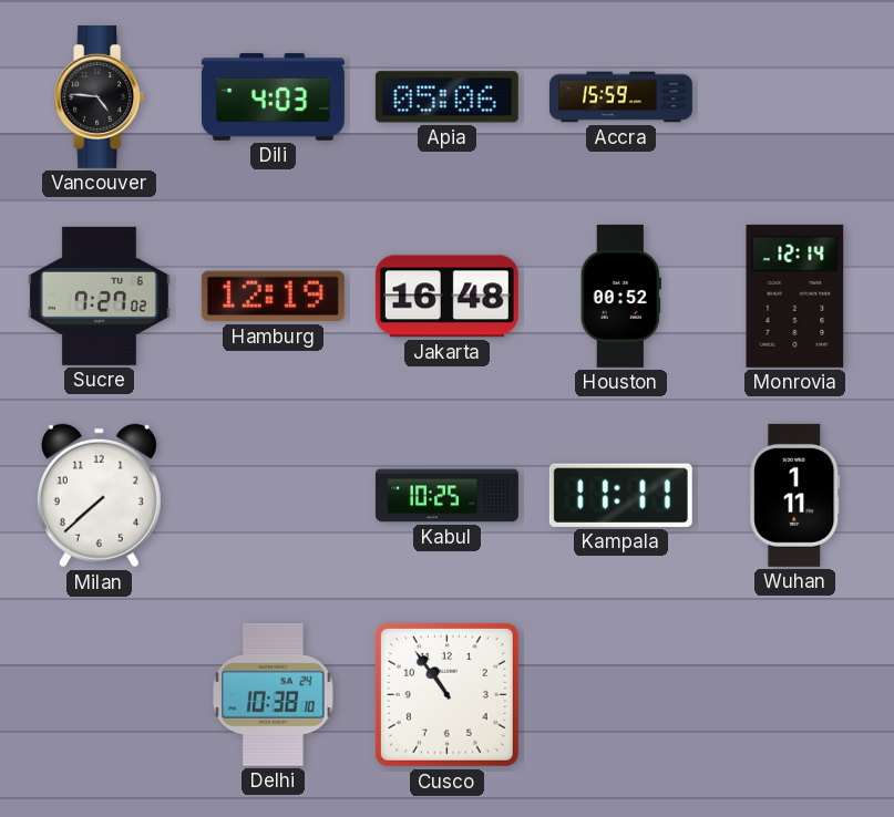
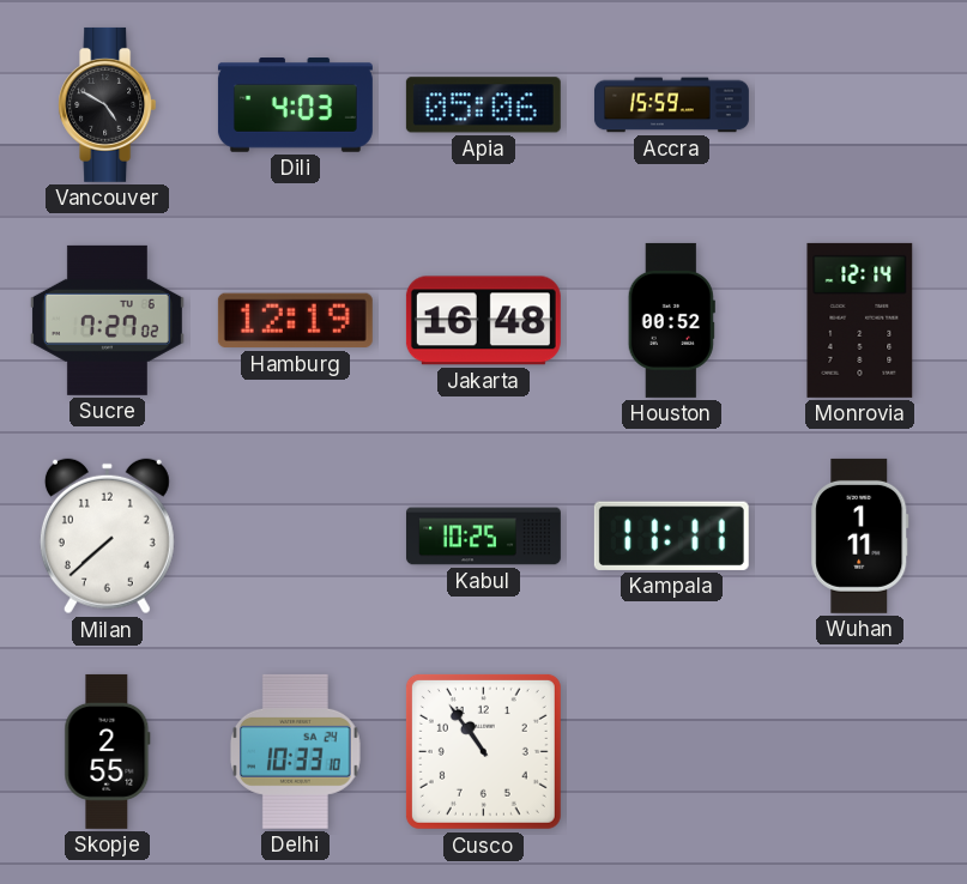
Vancouver: 4:46 -> 4:50
Skopje: none -> 2:55
Delhi: 10:38 -> 10:33
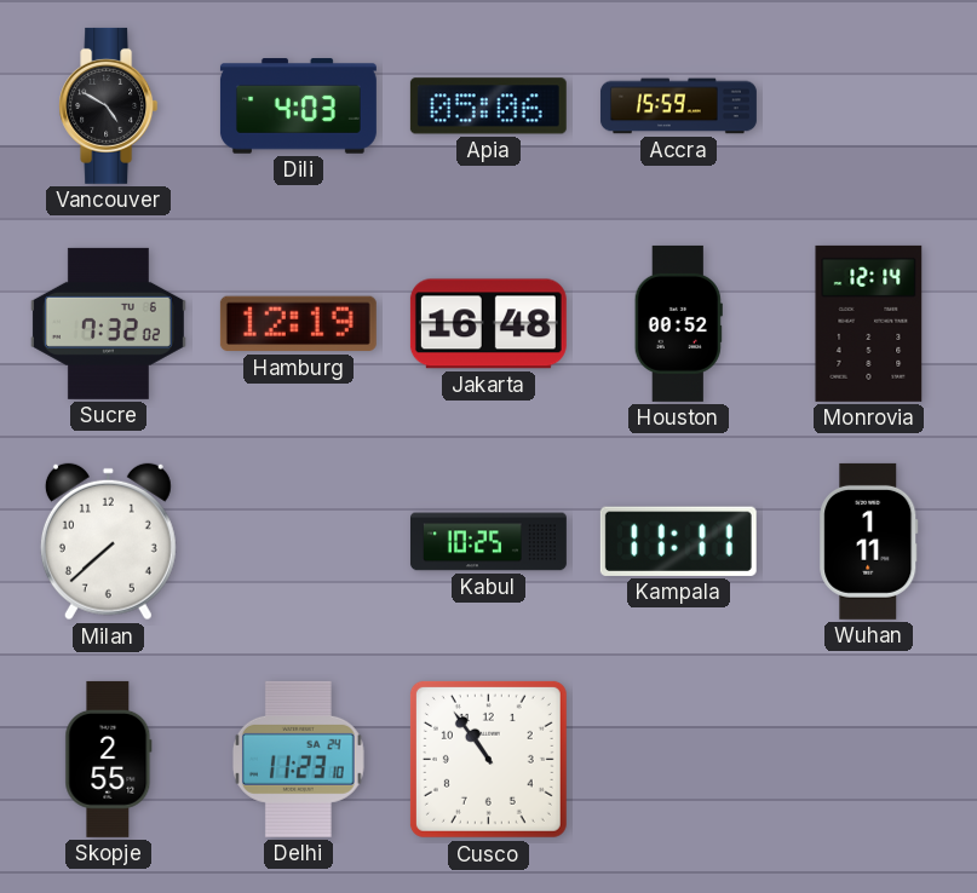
Sucre: 7:27 -> 7:32
Delhi: 10:33 -> 11:23
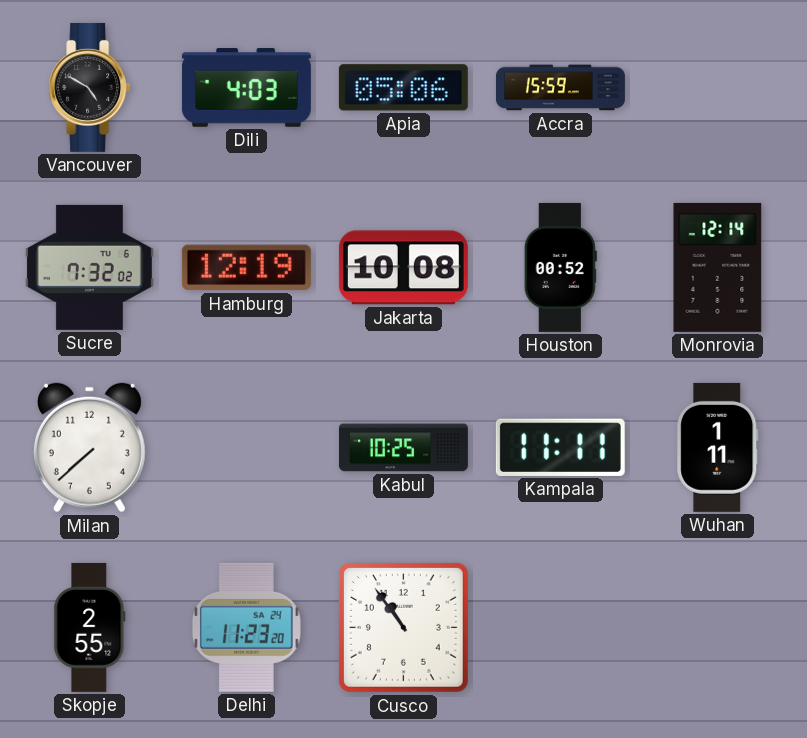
Jakarta: 16:48 -> 10:08
Delhi: 11:23:10 -> 11:23:20
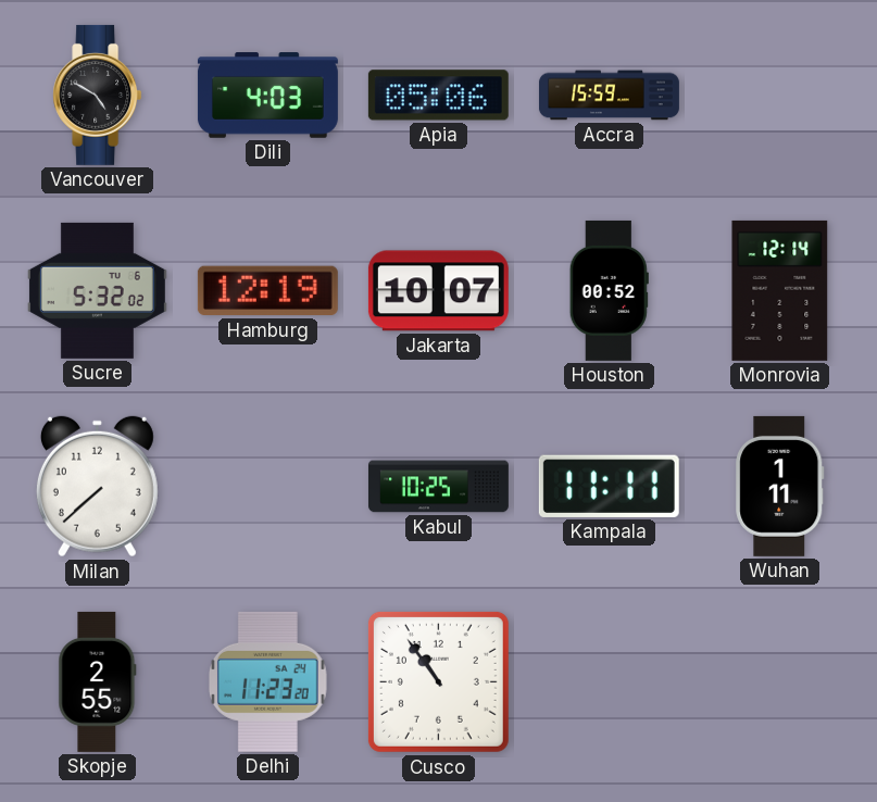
Sucre: 7:32 -> 5:32
Jakarta: 10:08 -> 10:07
